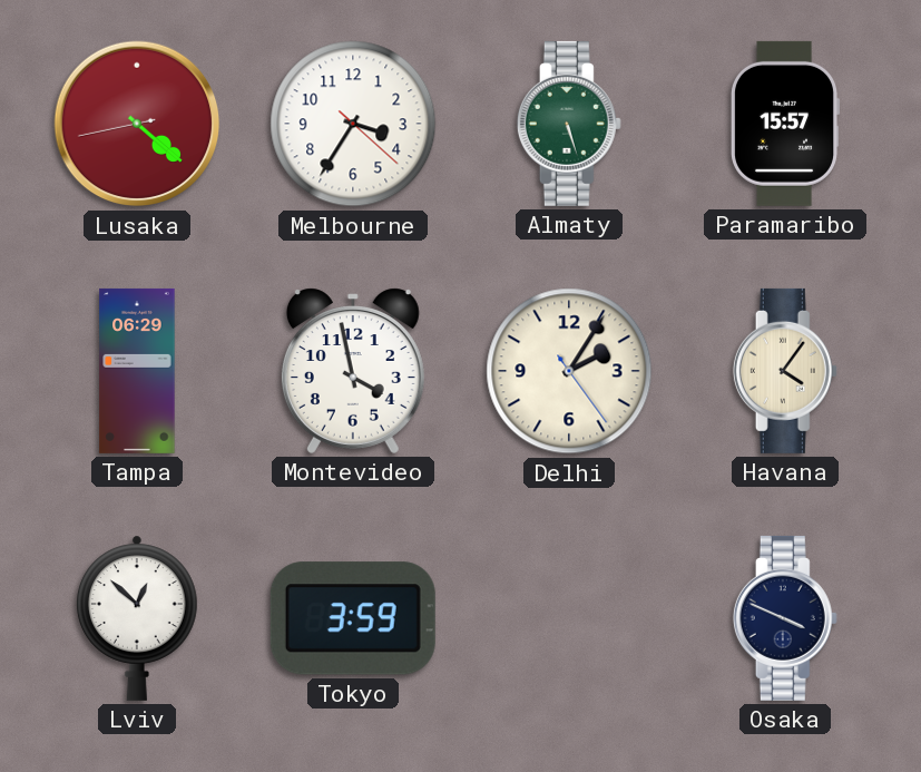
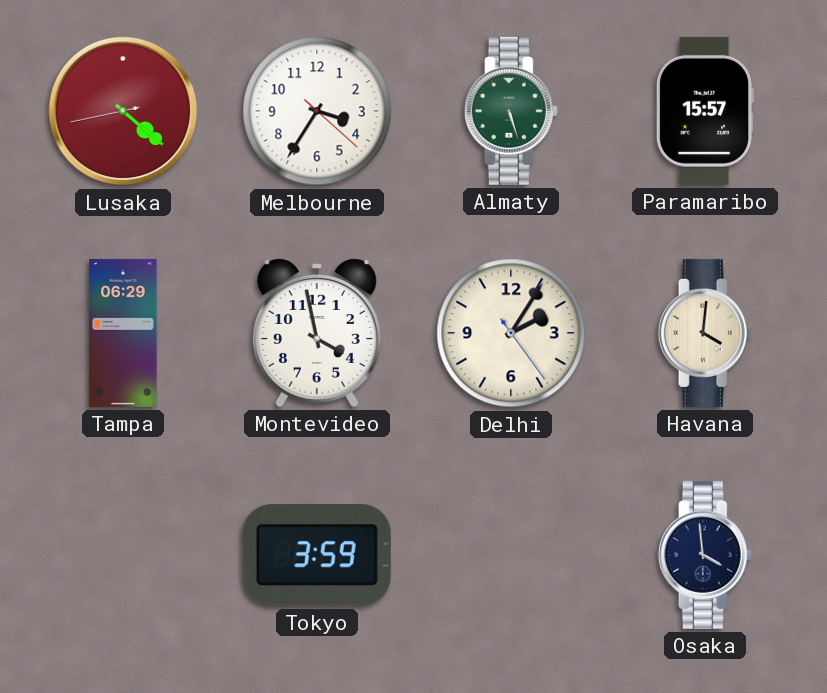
Havana: 4:06 -> 4:01
Lviv: 12:52 -> none
Osaka: 3:49 -> 3:59
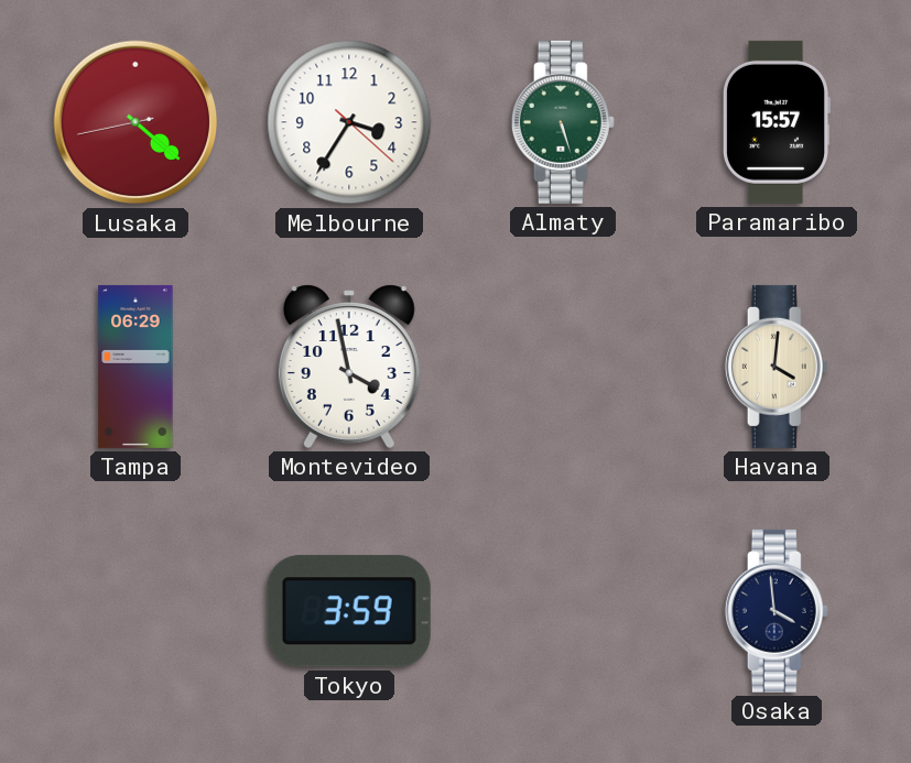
Delhi: 2:05 -> none
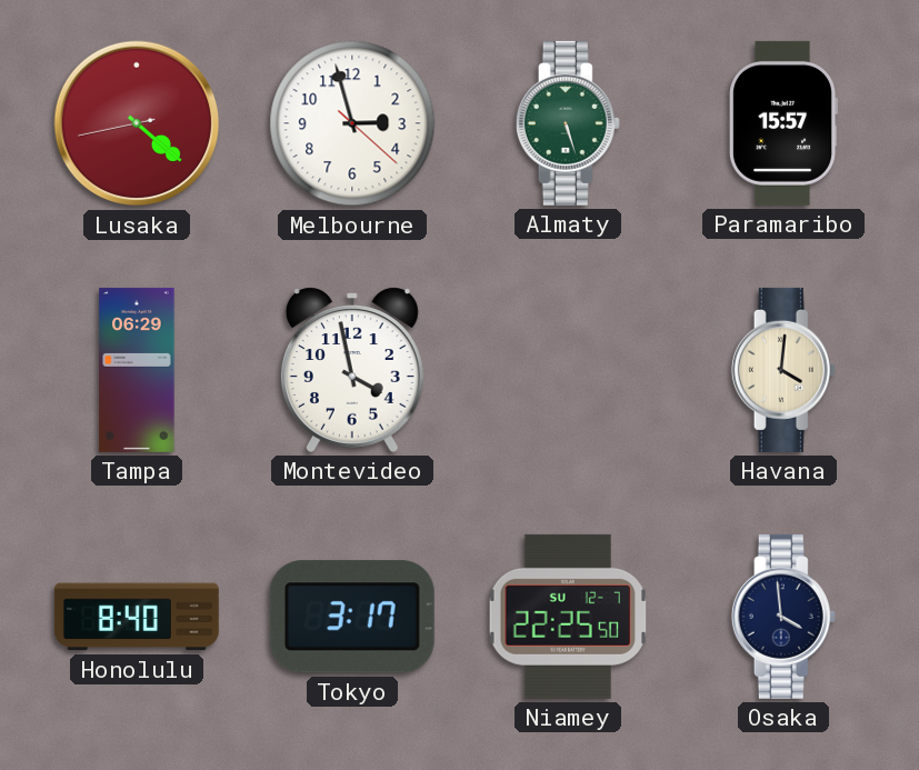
Melbourne: 3:35 -> 2:57
Honolulu: none -> 8:40
Tokyo: 3:59 -> 3:17
Niamey: none -> 22:25
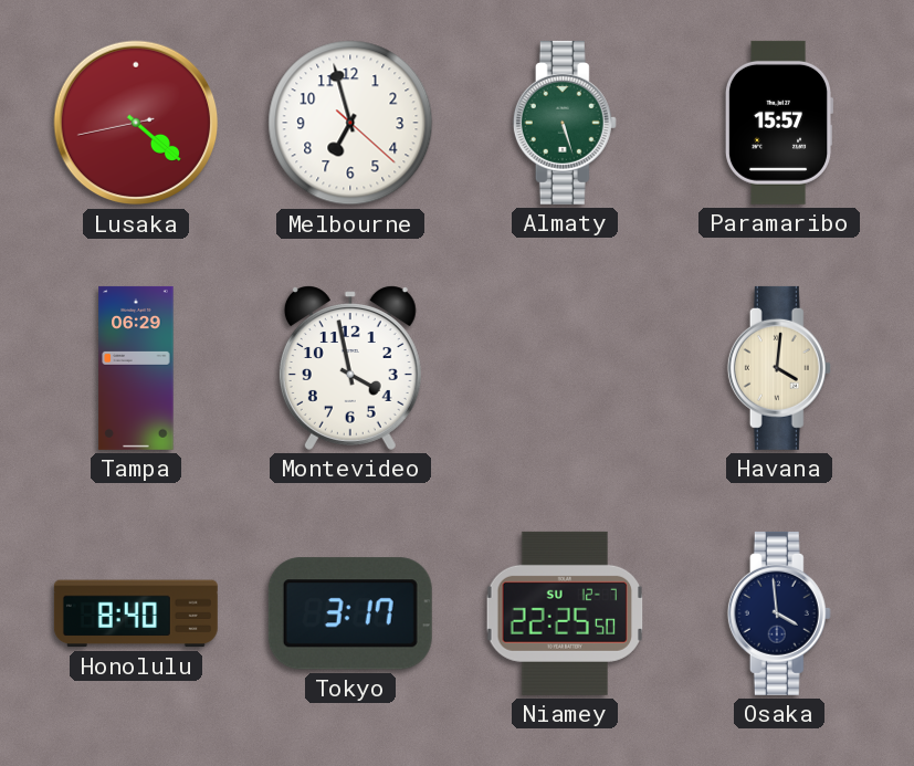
Melbourne: 2:57 -> 6:57
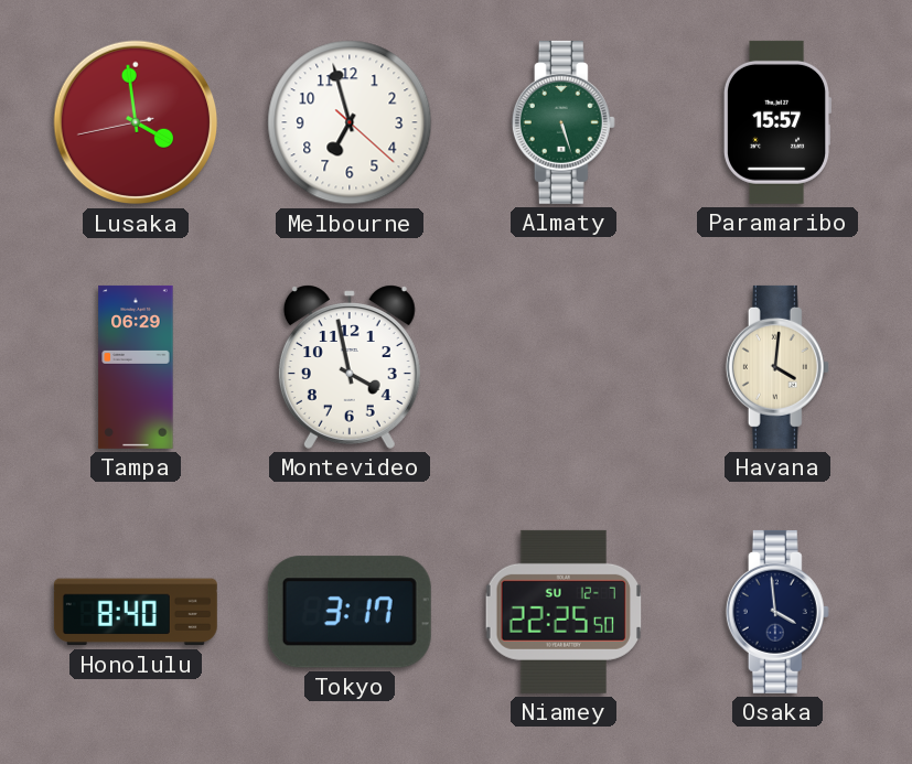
Lusaka: 4:21 -> 3:58
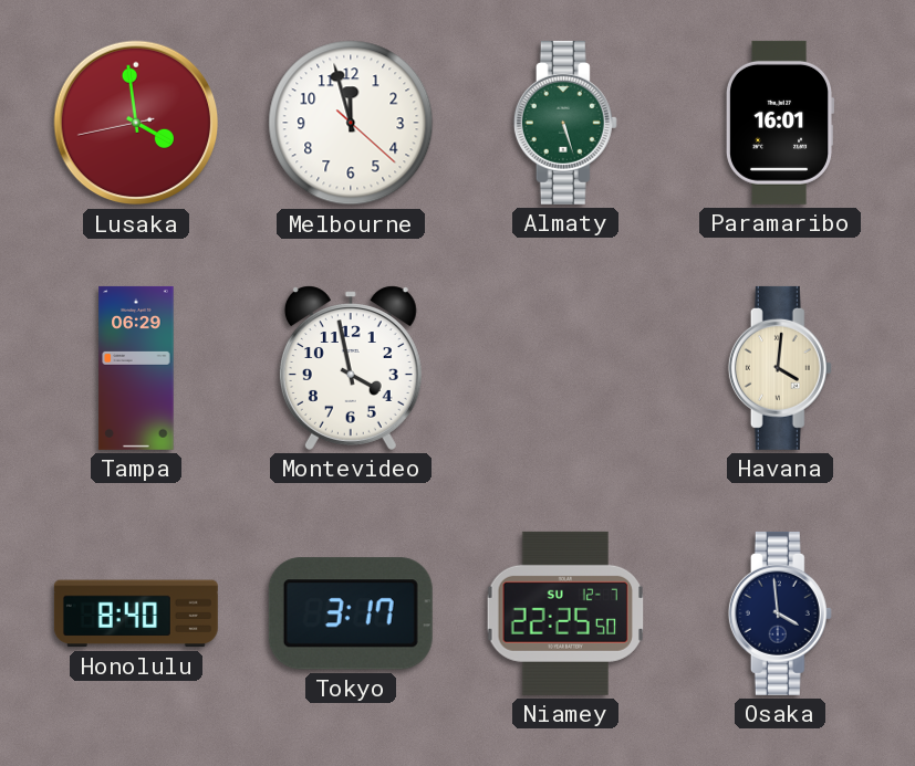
Melbourne: 6:57 -> 11:57
Paramaribo: 15:57 -> 16:01
